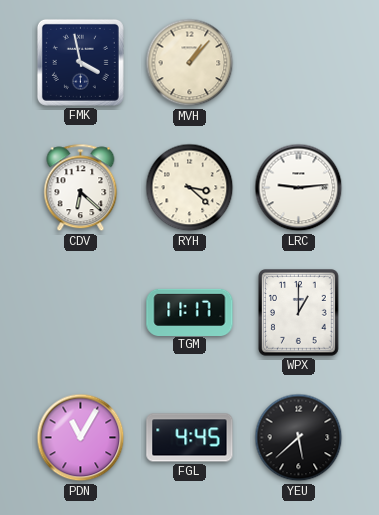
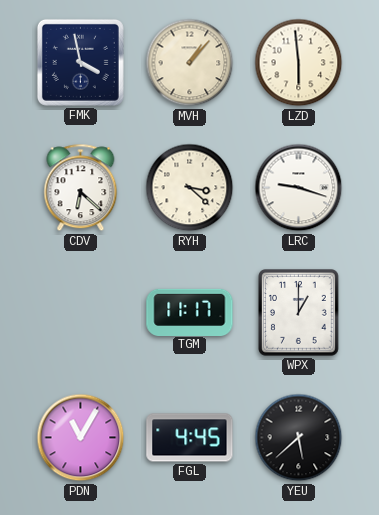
LZD: none -> 5:59
LRC: 9:14 -> 9:18
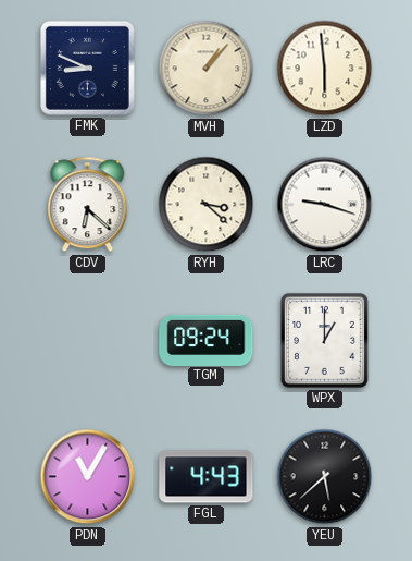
FMK: 3:58 -> 8:49
TGM: 11:17 -> 09:24
FGL: 4:45 -> 4:43
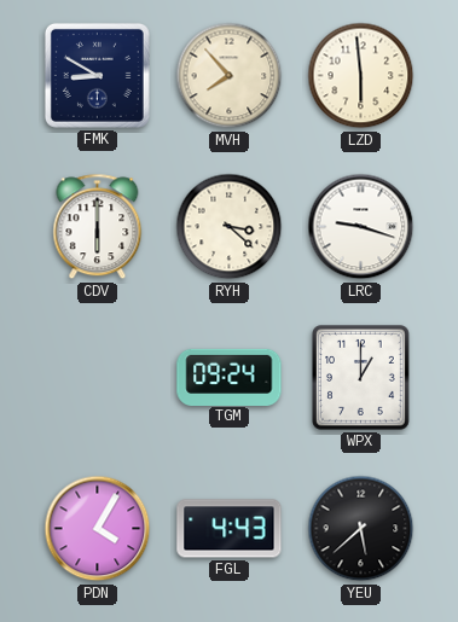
FMK: 8:49 -> 8:50
MVH: 1:07 -> 7:53
CDV: 6:22 -> 6:00
PDN: 11:05 -> 4:05
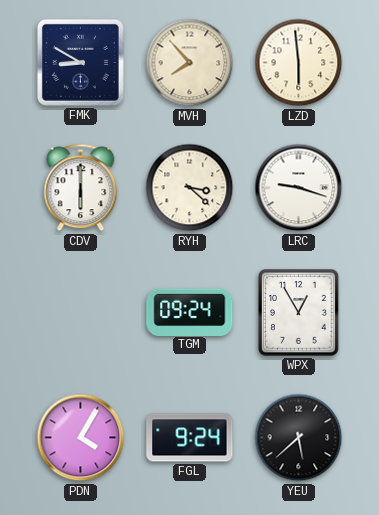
WPX: 1:00 -> 12:55
FGL: 4:43 -> 9:24
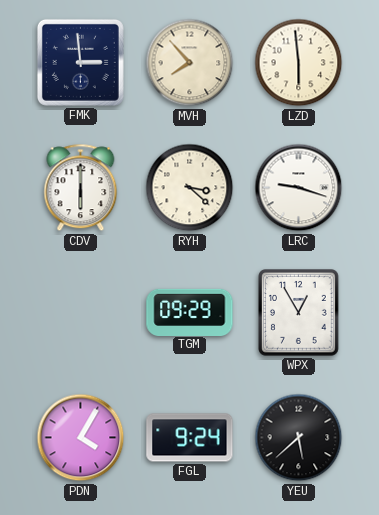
FMK: 8:50 -> 2:59
TGM: 09:24 -> 09:29
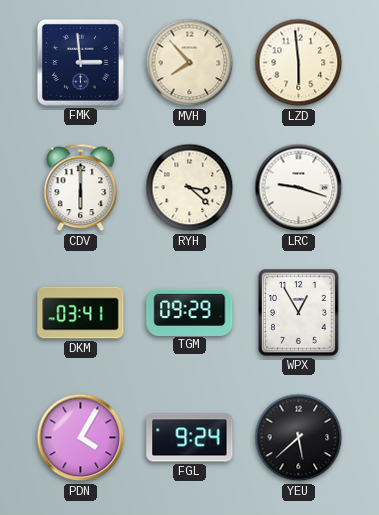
DKM: none -> 03:41
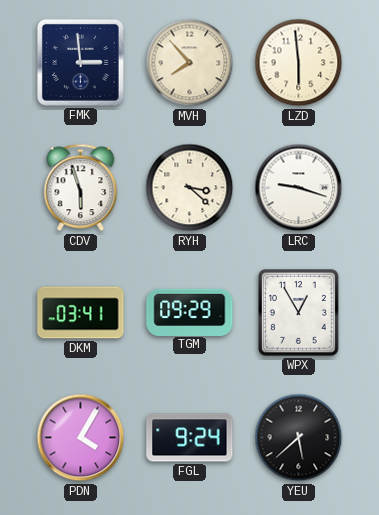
CDV: 6:00 -> 5:57
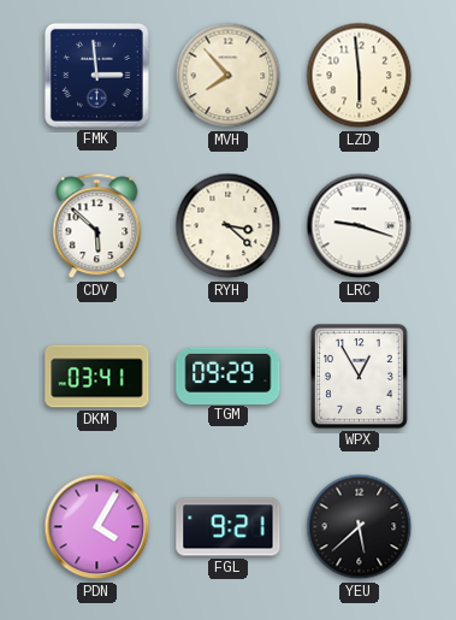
CDV: 5:57 -> 5:52
FGL: 9:24 -> 9:21
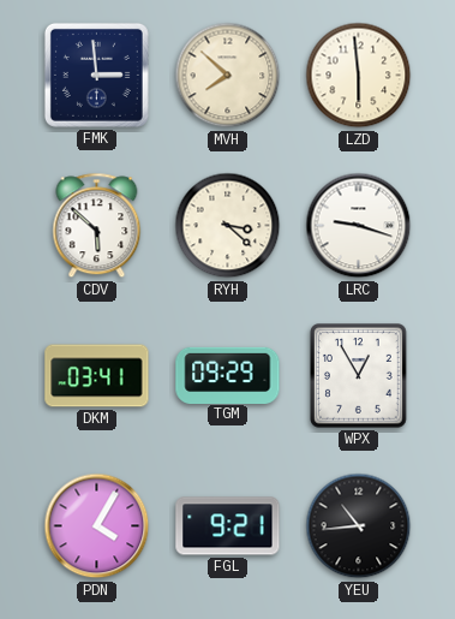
MVH: 7:53 -> 7:52
YEU: 5:38 -> 10:44
